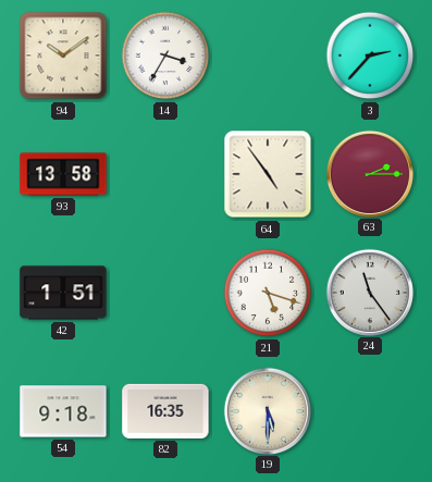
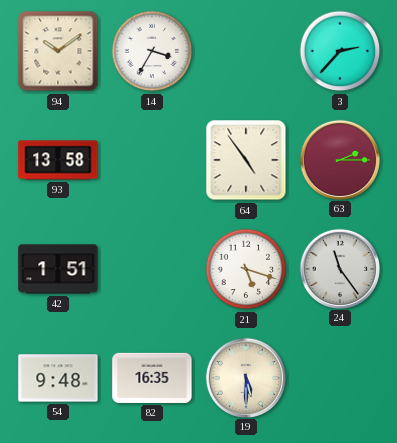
54: 9:18 -> 9:48
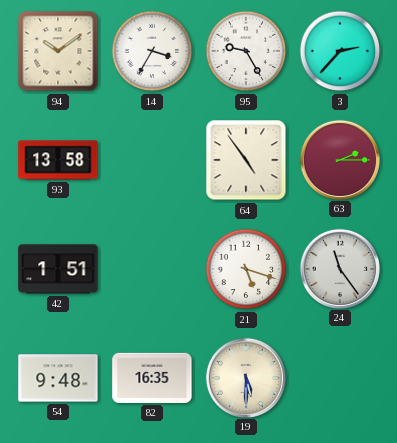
95: none -> 9:25
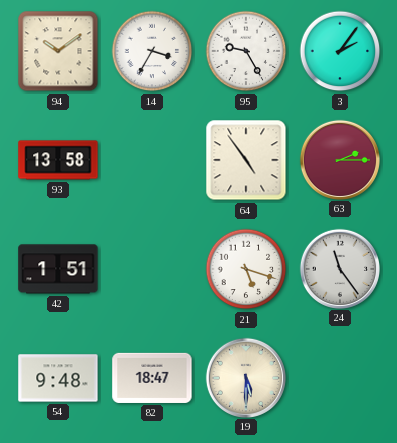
3: 2:37 -> 2:06
82: 16:35 -> 18:47
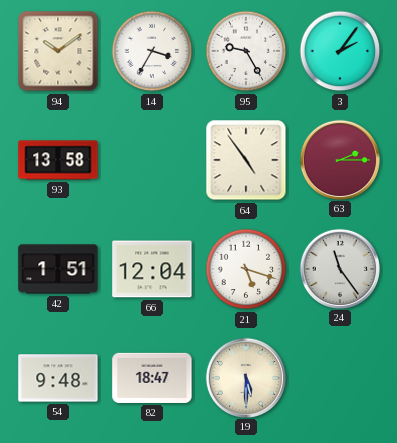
66: none -> 12:04
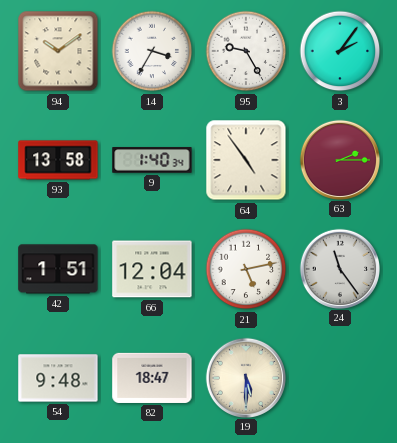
9: none -> 1:40
21: 5:18 -> 5:13
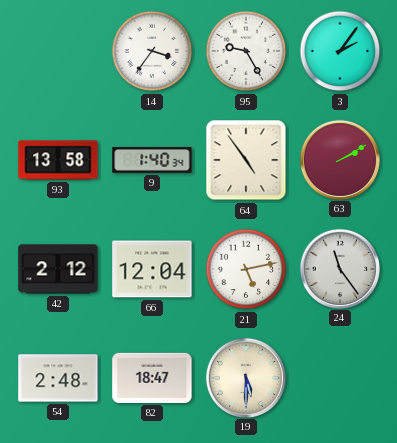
94: 10:09 -> none
14: 3:35 -> 3:36
63: 2:15 -> 2:10
42: 1:51 -> 2:12
54: 9:48 -> 2:48
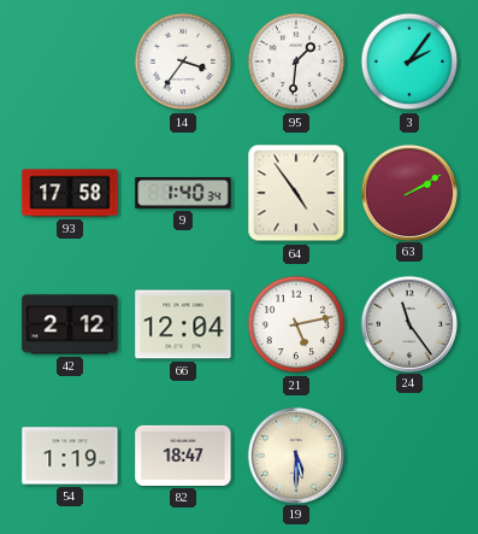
95: 9:25 -> 1:31
93: 13:58 -> 17:58
54: 2:48 -> 1:19
